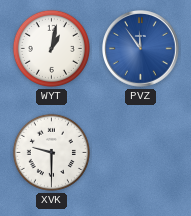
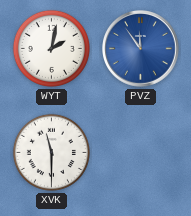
WYT: 1:02 -> 2:02
XVK: 9:30 -> 11:30
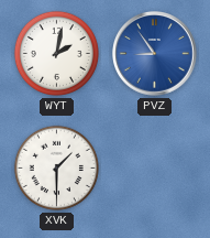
PVZ: 11:54 -> 8:54
XVK: 11:30 -> 1:30
